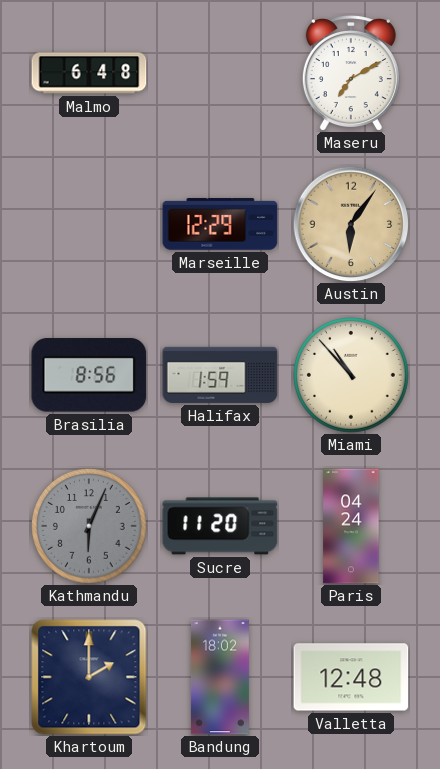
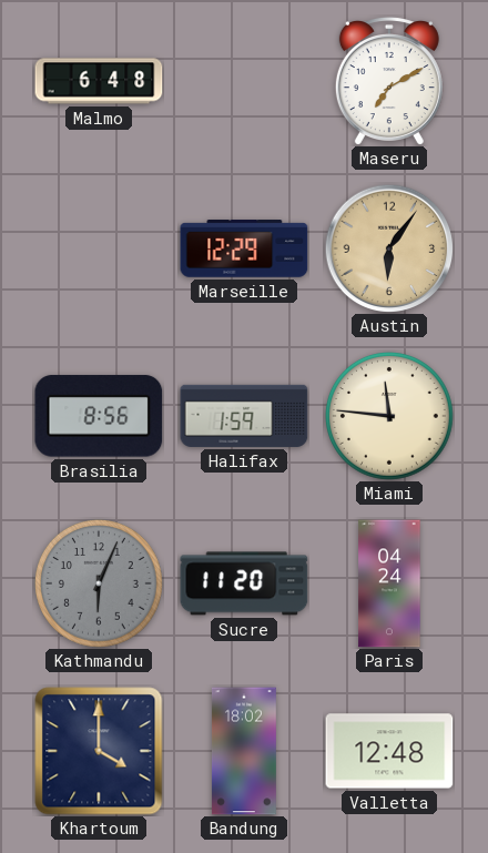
Miami: 10:53 -> 11:46
Khartoum: 2:00 -> 4:00
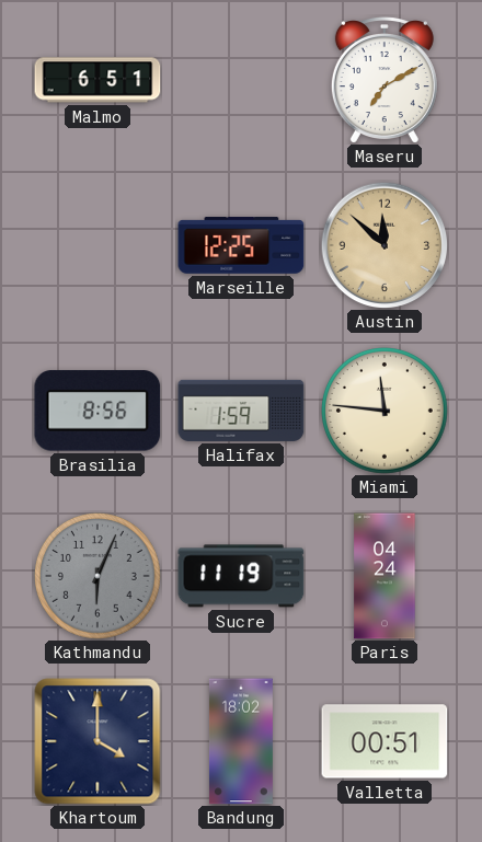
Malmo: 6:48 -> 6:51
Marseille: 12:29 -> 12:25
Austin: 6:06 -> 11:52
Sucre: 11:20 -> 11:19
Valletta: 12:48 -> 00:51
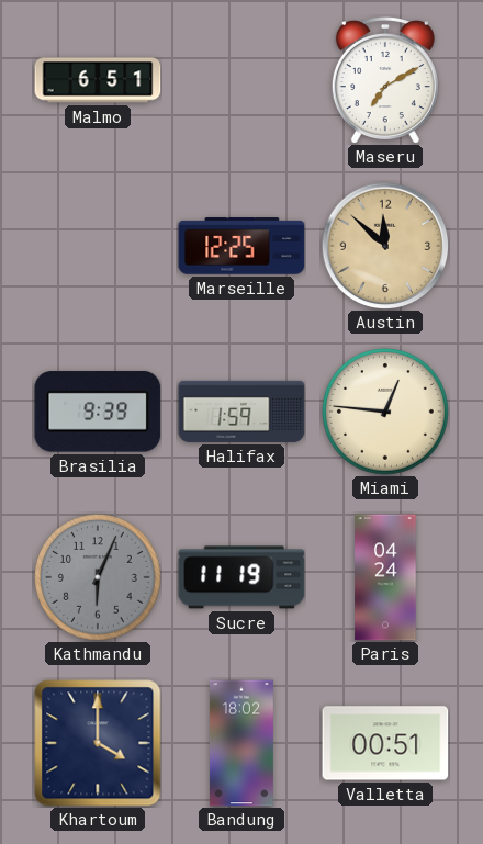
Brasilia: 8:56 -> 9:39
Miami: 11:46 -> 12:46
